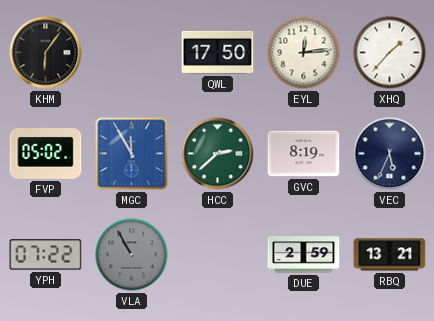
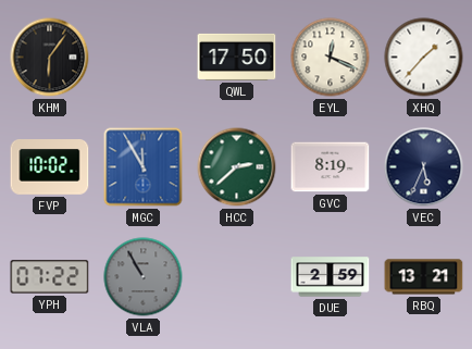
EYL: 12:14 -> 12:19
FVP: 05:02 -> 10:02
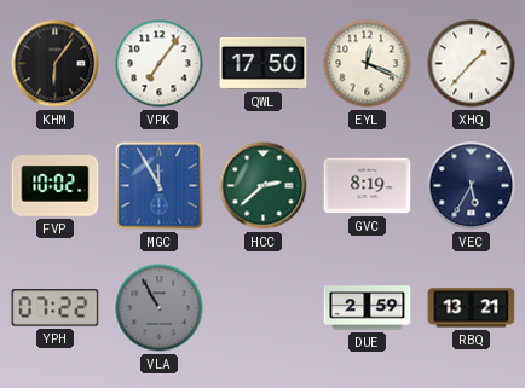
VPK: none -> 7:06
VEC: 5:34 -> 5:35
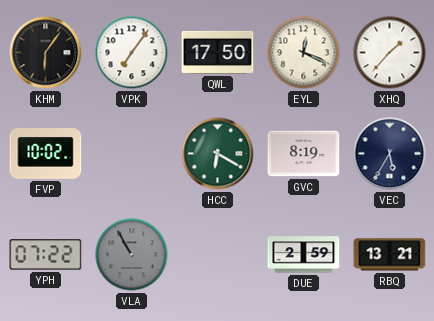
MGC: 11:55 -> none
HCC: 2:38 -> 6:20
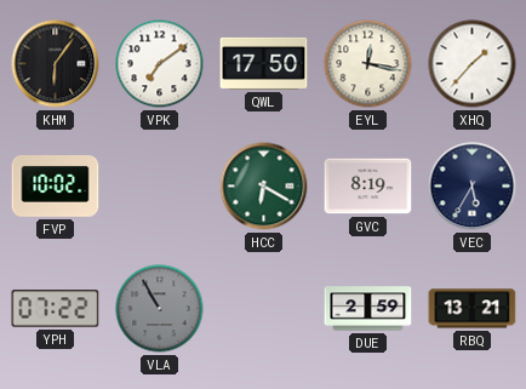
VPK: 7:06 -> 7:09
EYL: 12:19 -> 12:17
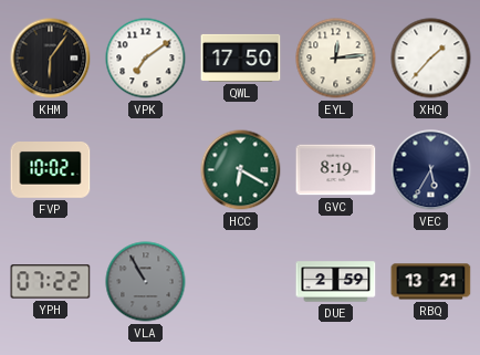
EYL: 12:17 -> 12:14
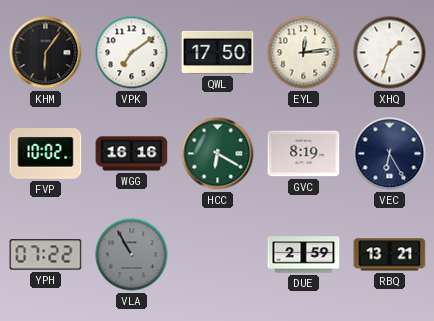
XHQ: 1:37 -> 1:33
WGG: none -> 16:16
VEC: 5:35 -> 6:25
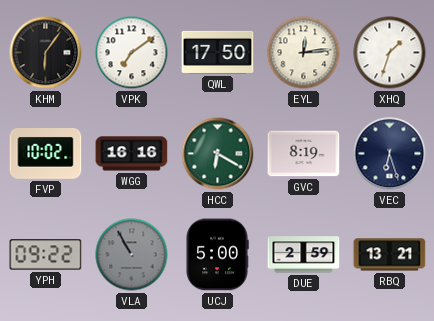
VEC: 6:25 -> 6:27
YPH: 07:22 -> 09:22
UCJ: none -> 5:00
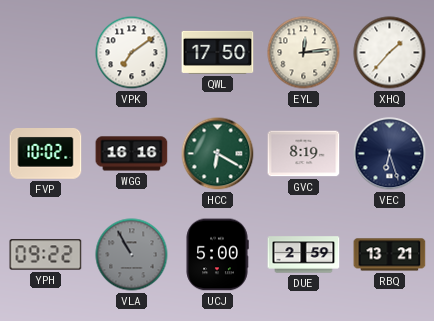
KHM: 6:06 -> none
XHQ: 1:33 -> 1:37
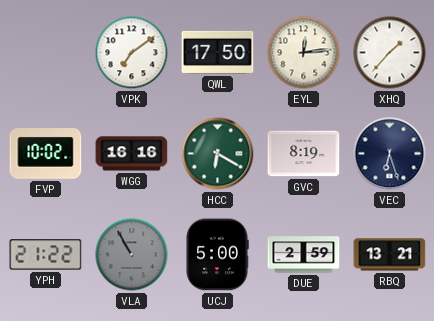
YPH: 09:22 -> 21:22
